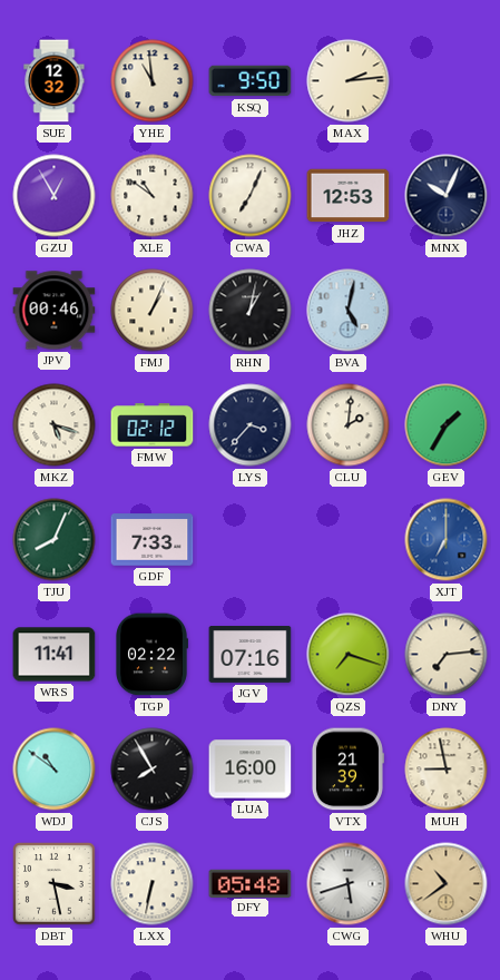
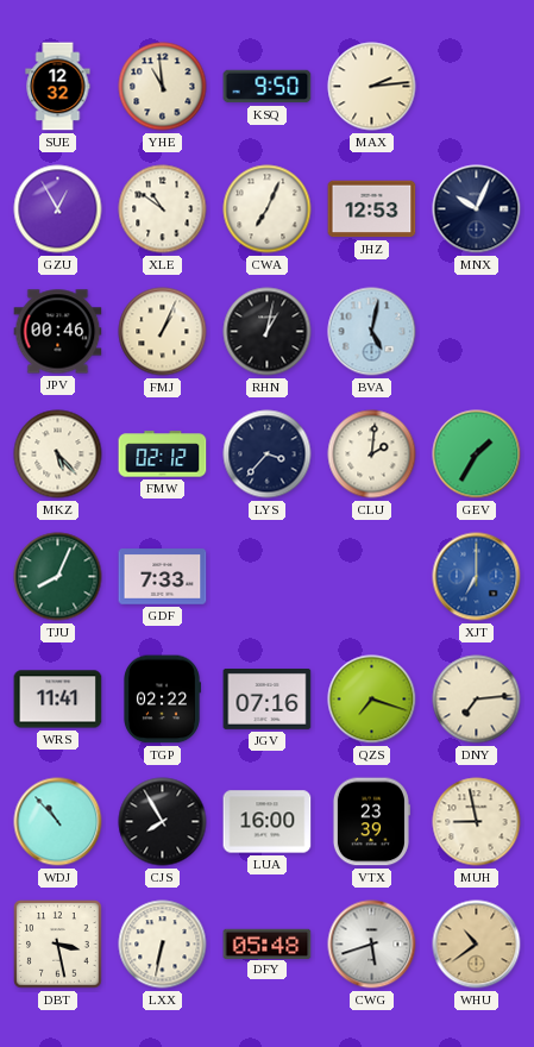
MKZ: 5:18 -> 5:23
WDJ: 10:51 -> 10:53
VTX: 21:39 -> 23:39
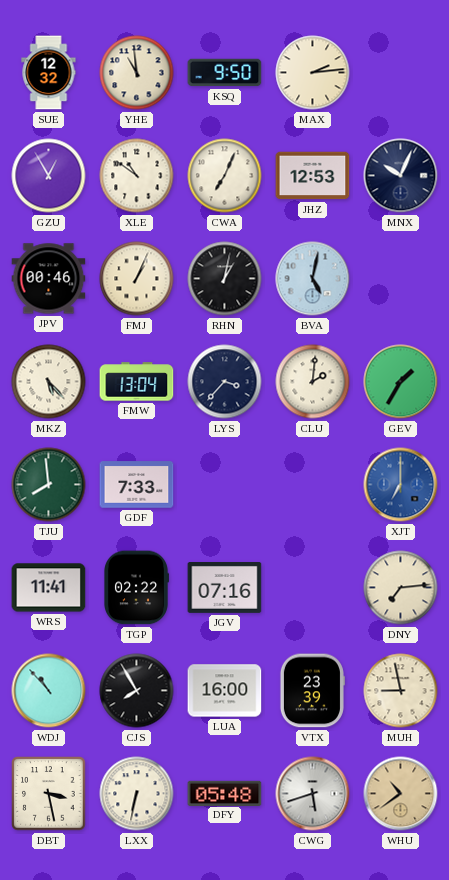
FMW: 02:12 -> 13:04
TJU: 8:04 -> 7:59
QZS: 7:18 -> none
